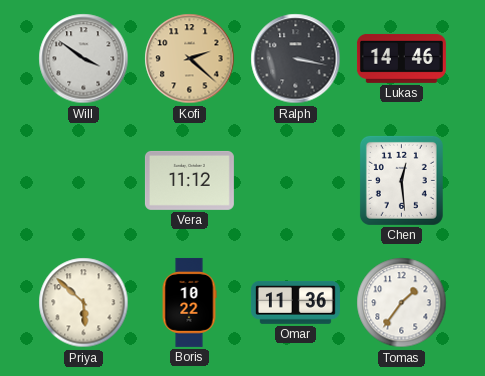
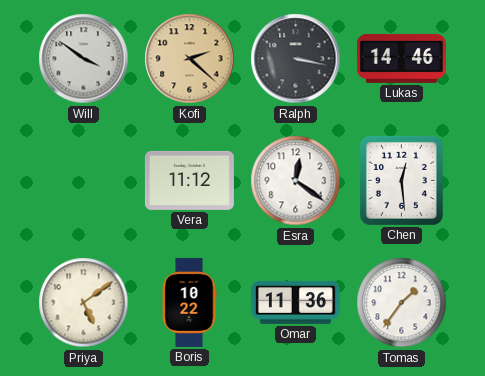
Esra: none -> 12:21
Priya: 5:52 -> 5:09
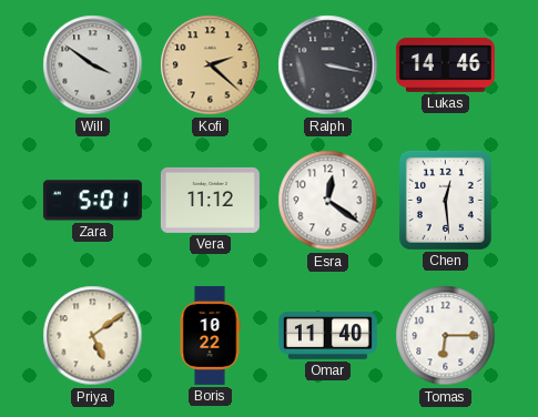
Zara: none -> 5:01
Omar: 11:36 -> 11:40
Tomas: 1:36 -> 6:15
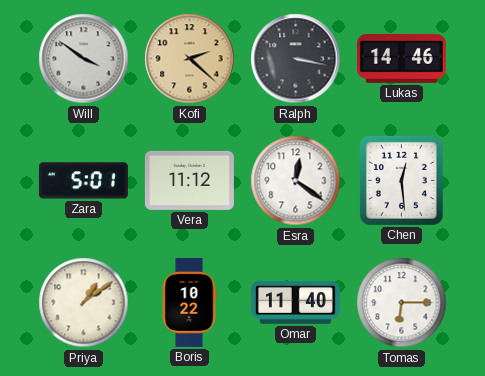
Priya: 5:09 -> 1:09
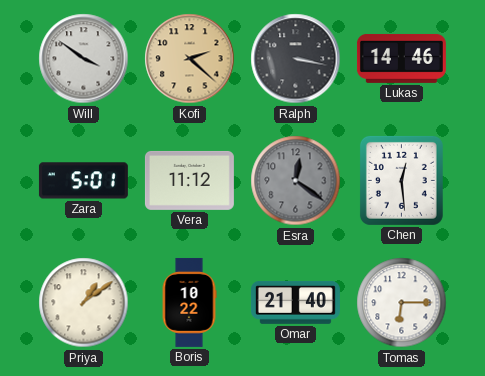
Esra dial: white -> grey
Omar: 11:40 -> 21:40
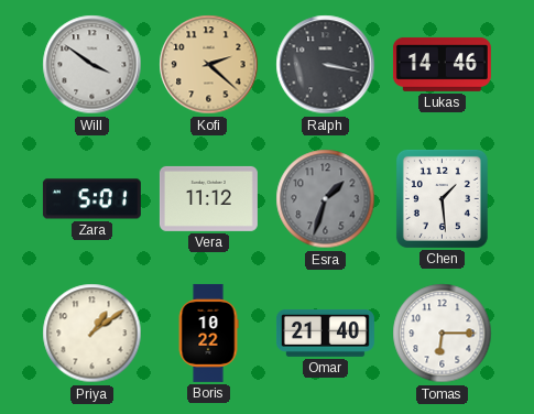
Esra: 12:21 -> 1:33
Chen: 12:29 -> 1:29
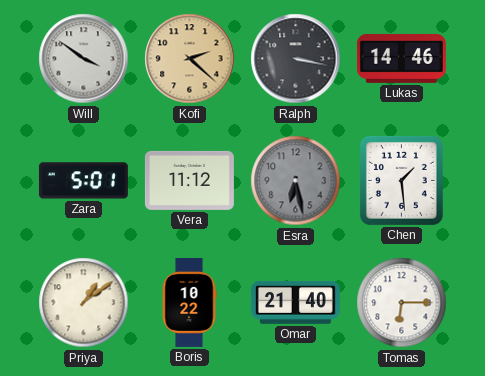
Esra: 1:33 -> 6:28
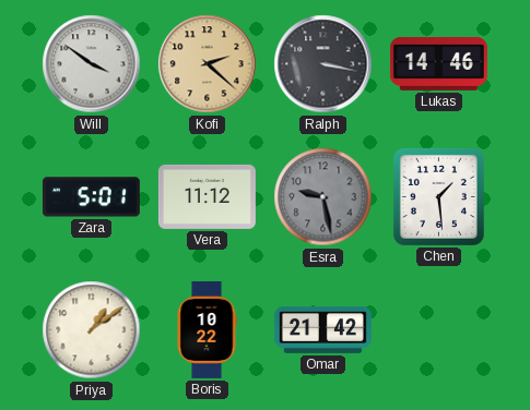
Esra: 6:28 -> 9:28
Omar: 21:40 -> 21:42
Tomas: 6:15 -> none
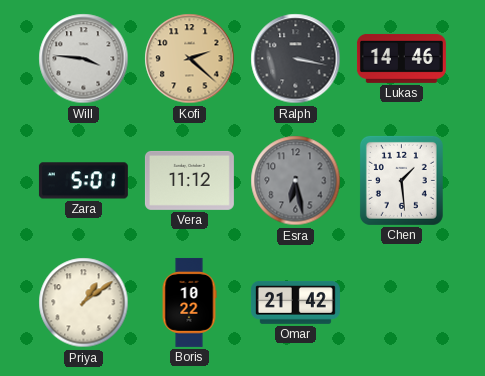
Will: 3:51 -> 3:46
Esra: 9:28 -> 6:28
